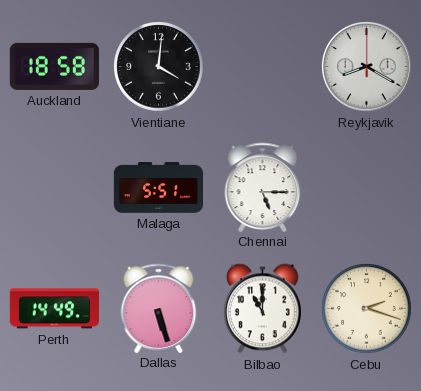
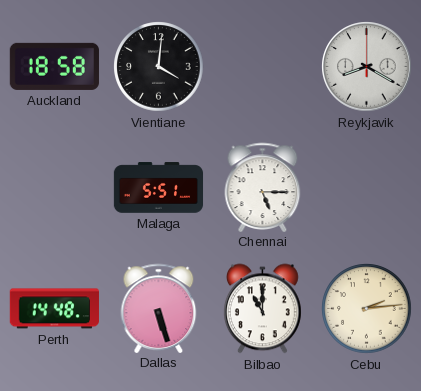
Perth: 14:49 -> 14:48
Cebu: 2:18 -> 2:14
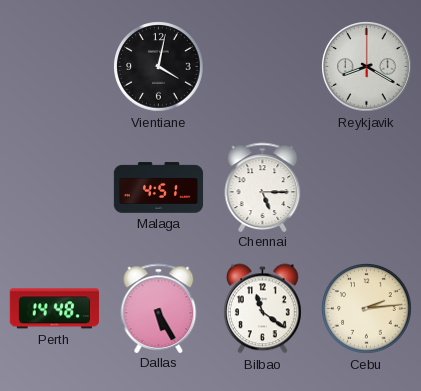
Auckland: 18:58 -> none
Vientiane: 4:01 -> 4:02
Malaga: 5:51 -> 4:51
Dallas: 5:27 -> 5:25
Bilbao: 11:00 -> 11:21
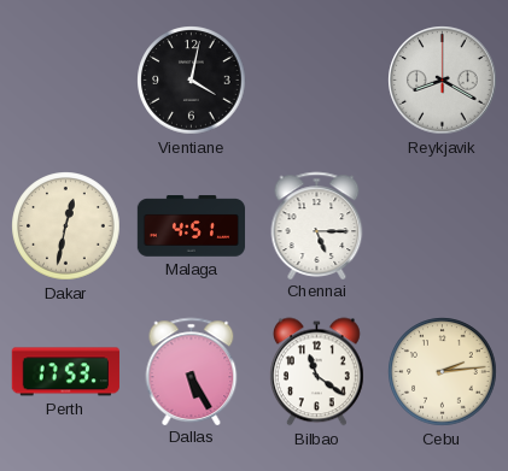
Dakar: none -> 12:32
Perth: 14:48 -> 17:53
